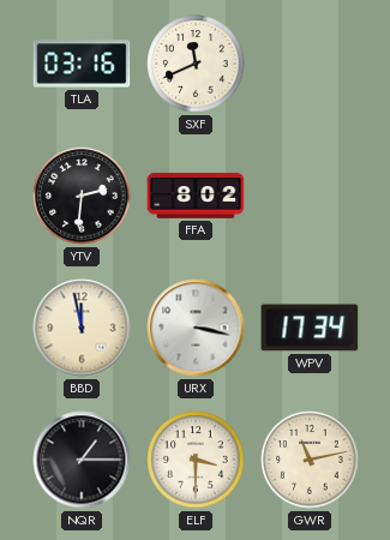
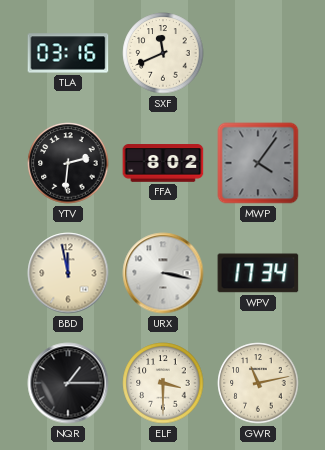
MWP: none -> 4:06
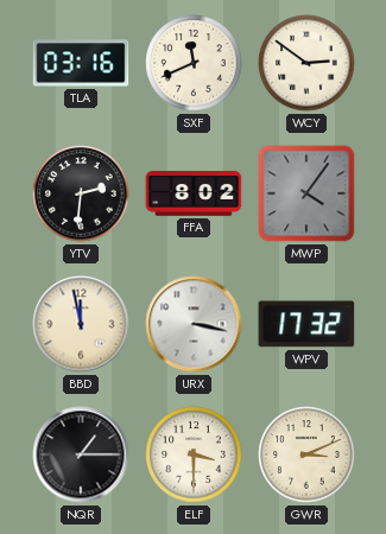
WCY: none -> 2:51
WPV: 17:34 -> 17:32
GWR: 11:13 -> 3:11
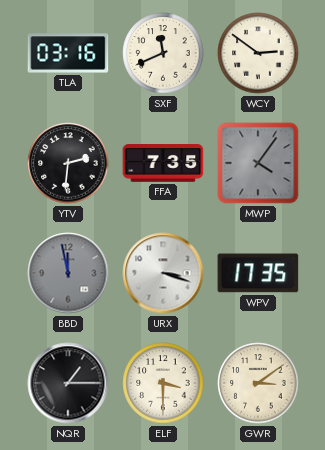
FFA: 8:02 -> 7:35
BBD dial: cream -> grey
URX: 3:17 -> 3:18
WPV: 17:32 -> 17:35
GWR: 3:11 -> 3:09
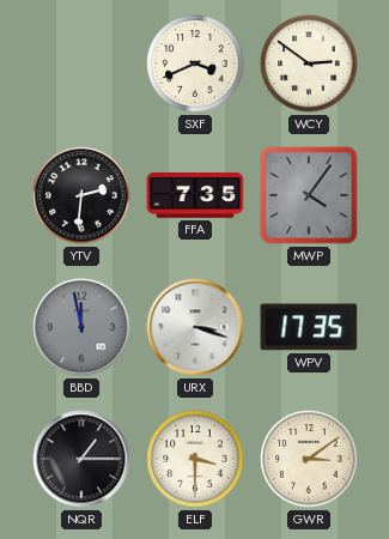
TLA: 03:16 -> none
SXF: 11:41 -> 3:41
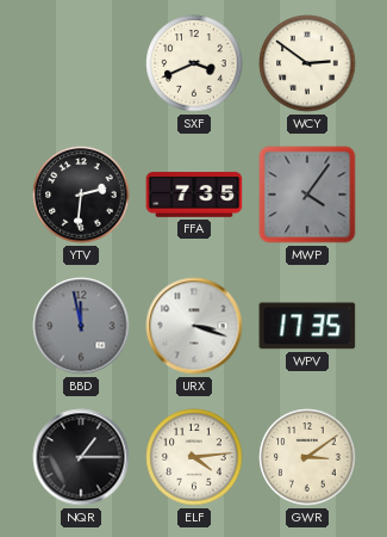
ELF: 3:30 -> 4:14
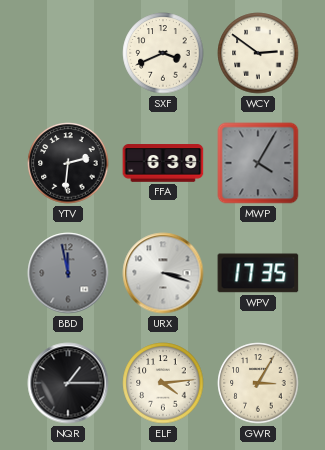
FFA: 7:35 -> 6:39
MWP: 4:06 -> 4:05
GWR: 3:09 -> 3:05
